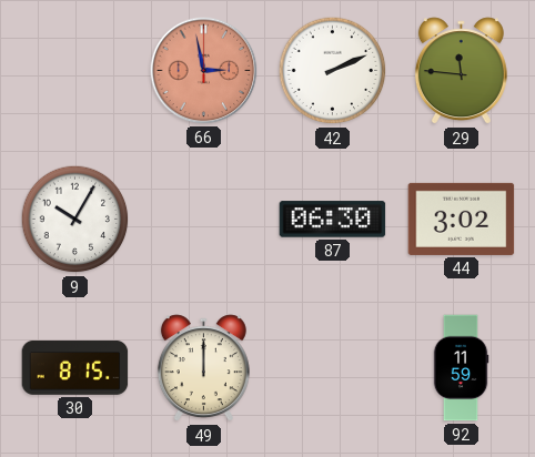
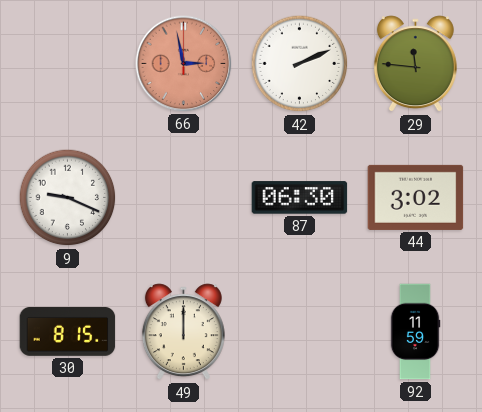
9: 10:05 -> 9:19
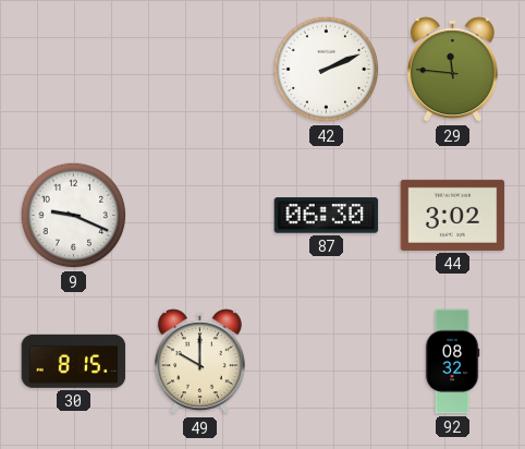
66: 2:58 -> none
49: 12:00 -> 10:00
92: 11:59 -> 08:32
